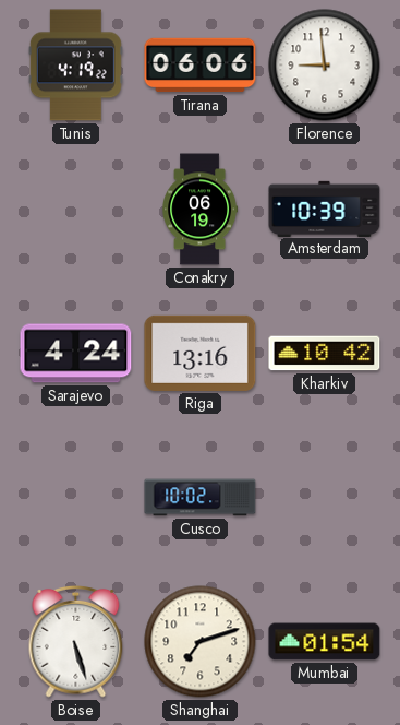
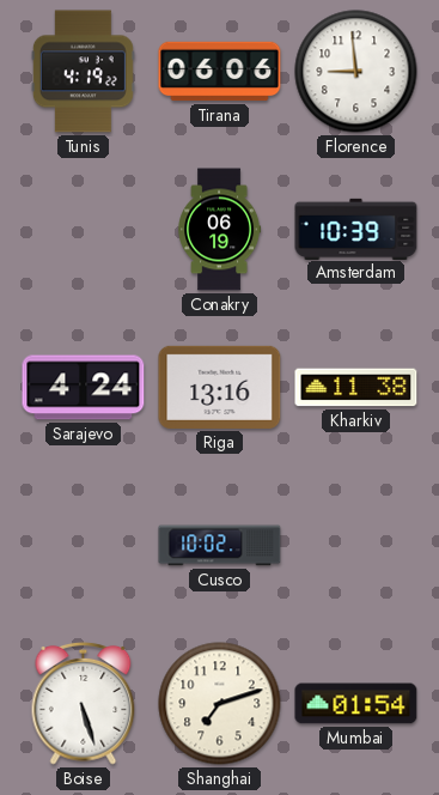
Kharkiv: 10:42 -> 11:38
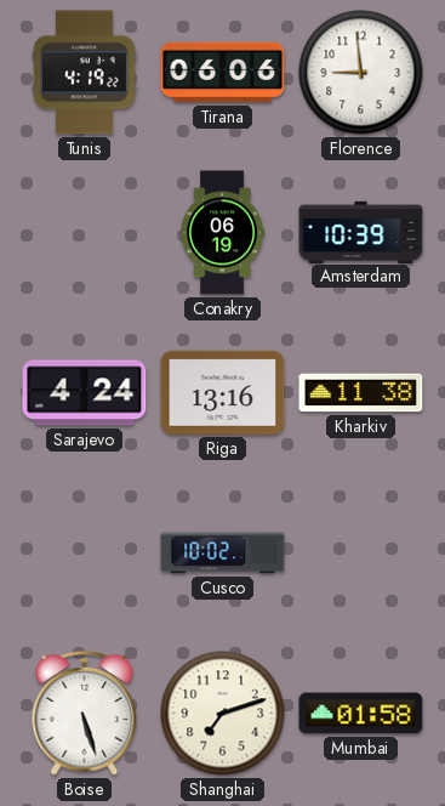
Mumbai: 01:54 -> 01:58
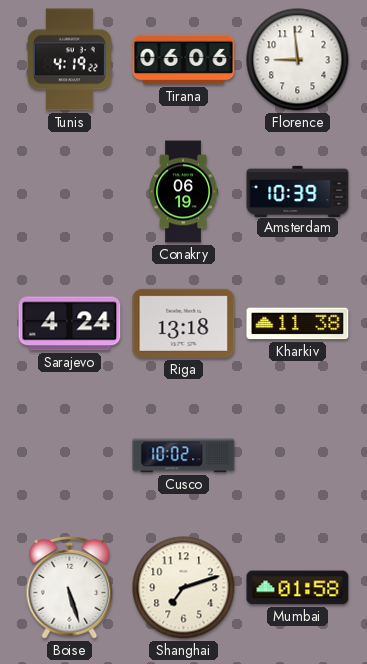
Riga: 13:16 -> 13:18
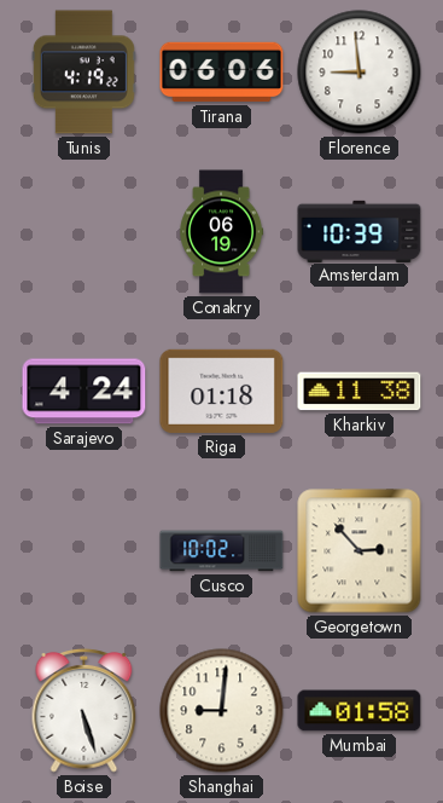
Riga: 13:18 -> 01:18
Georgetown: none -> 2:53
Shanghai: 7:12 -> 9:01
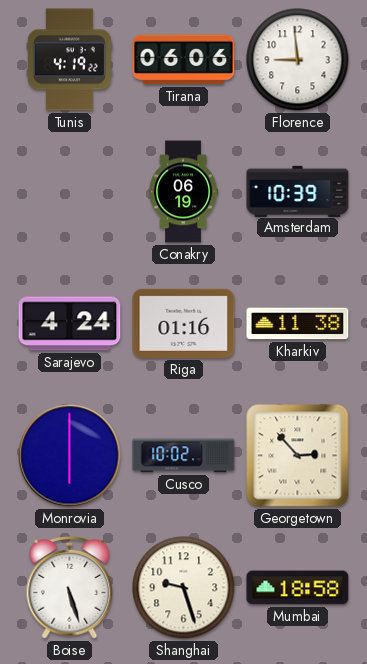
Riga: 01:18 -> 01:16
Monrovia: none -> 6:00
Shanghai: 9:01 -> 9:27
Mumbai: 01:58 -> 18:58
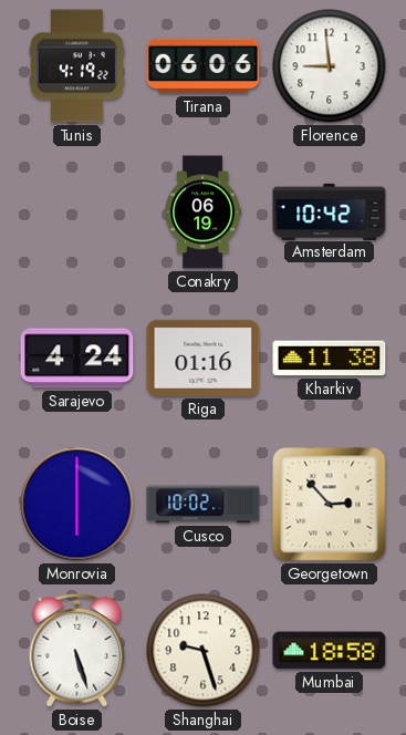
Amsterdam: 10:39 -> 10:42
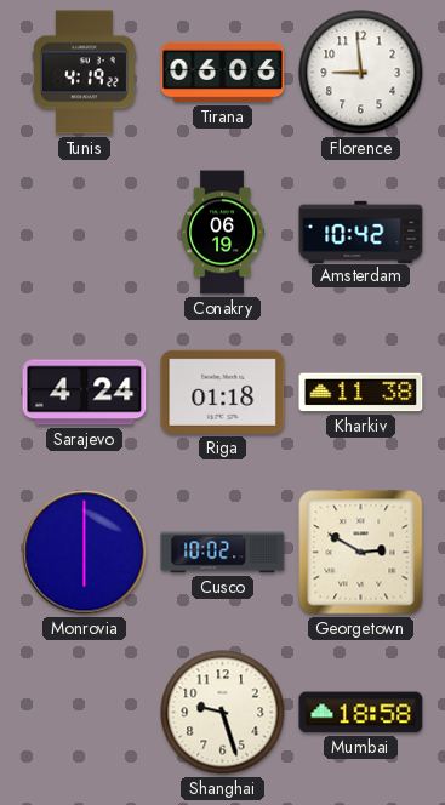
Riga: 01:16 -> 01:18
Georgetown: 2:53 -> 2:50
Boise: 5:27 -> none
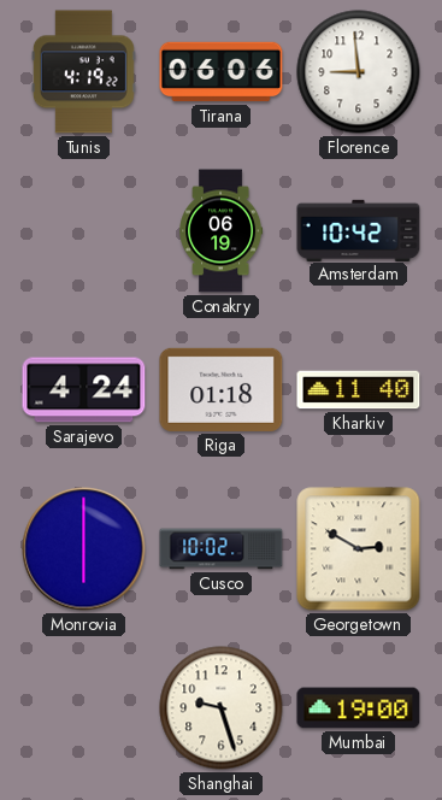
Kharkiv: 11:38 -> 11:40
Mumbai: 18:58 -> 19:00
